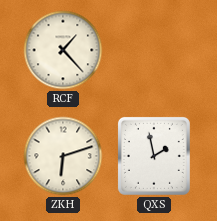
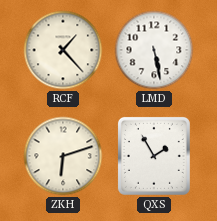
LMD: none -> 5:28
QXS: 1:58 -> 1:55
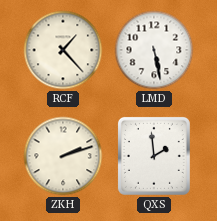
ZKH: 6:12 -> 2:12
QXS: 1:55 -> 1:59
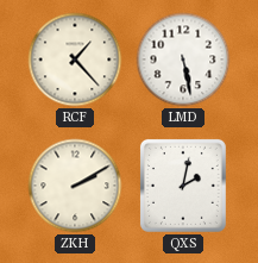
ZKH: 2:12 -> 2:10
QXS: 1:59 -> 2:02
